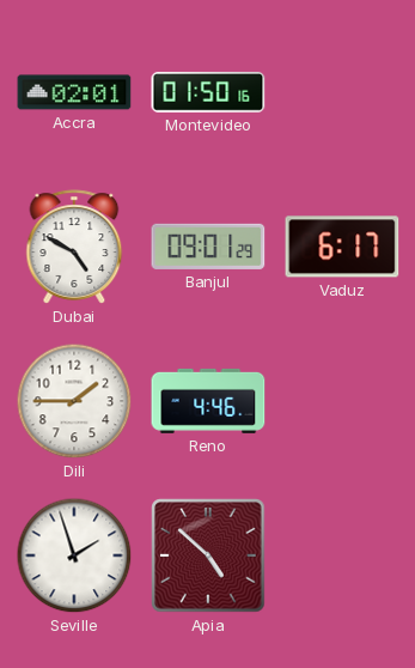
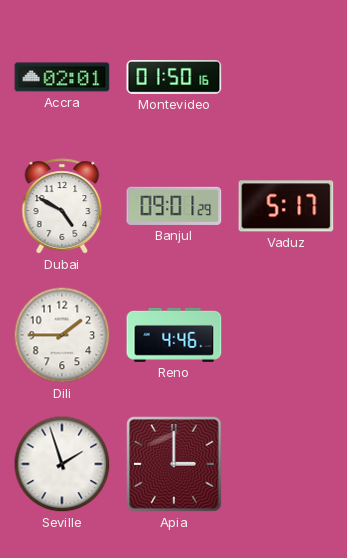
Vaduz: 6:17 -> 5:17
Apia: 4:52 -> 3:00
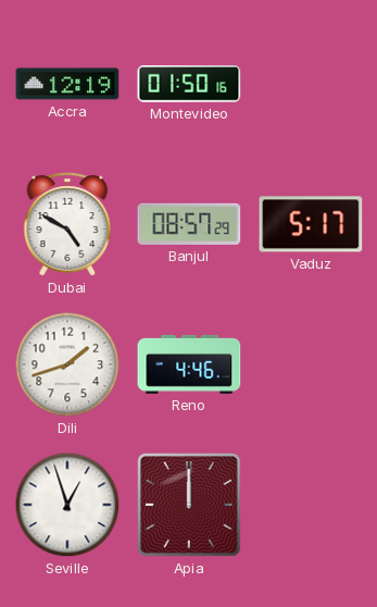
Accra: 02:01 -> 12:19
Banjul: 09:01 -> 08:57
Dili: 1:45 -> 1:42
Seville: 1:57 -> 12:57
Apia: 3:00 -> 12:00
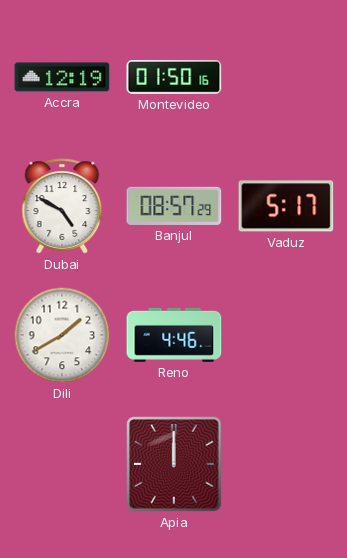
Dili: 1:42 -> 1:40
Seville: 12:57 -> none
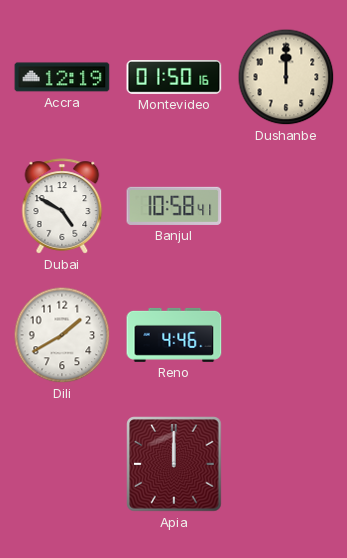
Dushanbe: none -> 12:00
Banjul: 08:57 -> 10:58
Vaduz: 5:17 -> none
